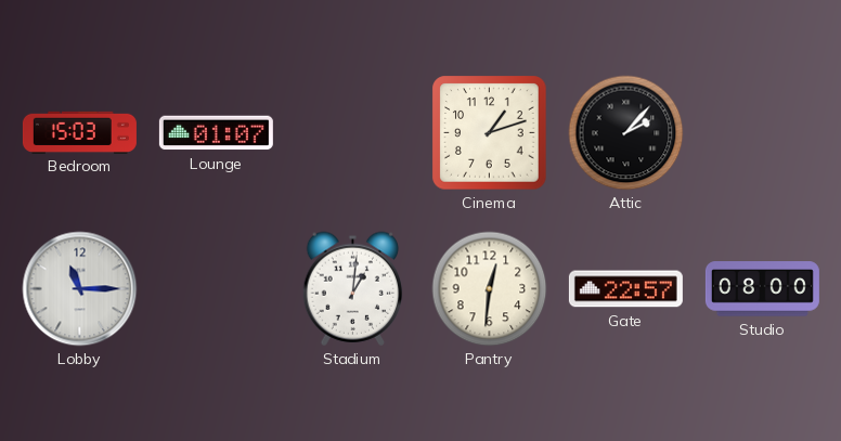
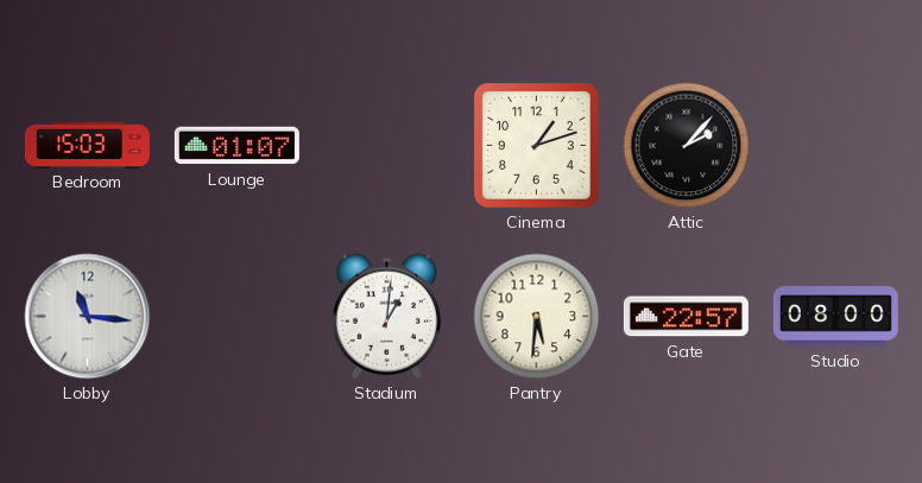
Lobby: 11:15 -> 11:16
Pantry: 12:31 -> 5:31
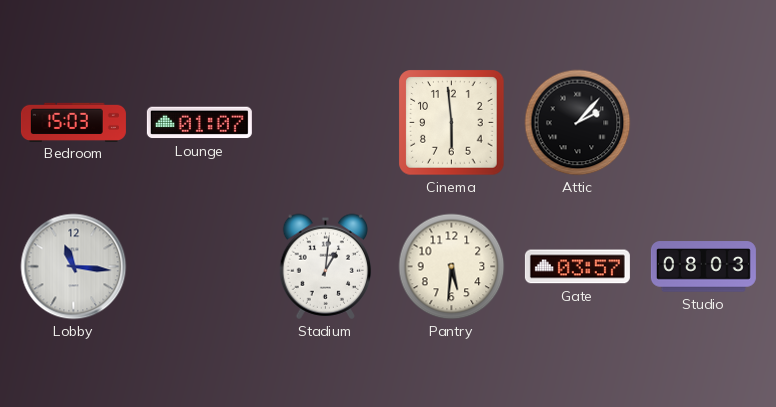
Cinema: 1:12 -> 5:59
Gate: 22:57 -> 03:57
Studio: 08:00 -> 08:03
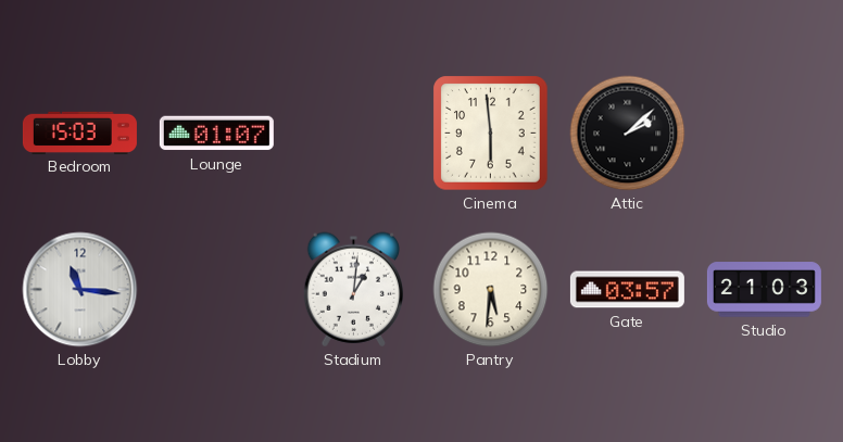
Attic: 2:07 -> 2:08
Studio: 08:03 -> 21:03
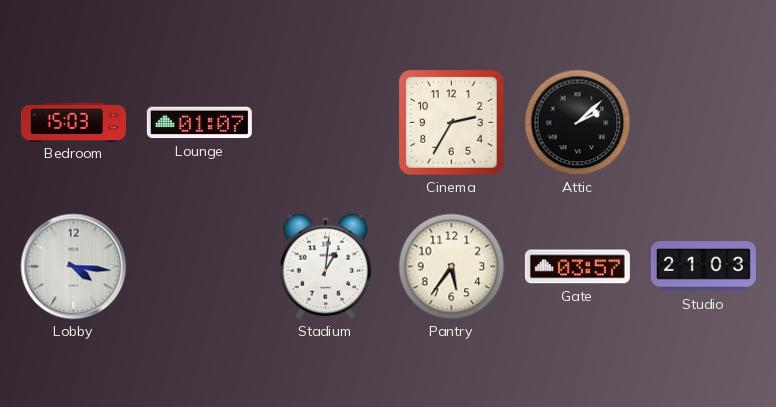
Cinema: 5:59 -> 2:35
Lobby: 11:16 -> 4:16
Pantry: 5:31 -> 5:36
